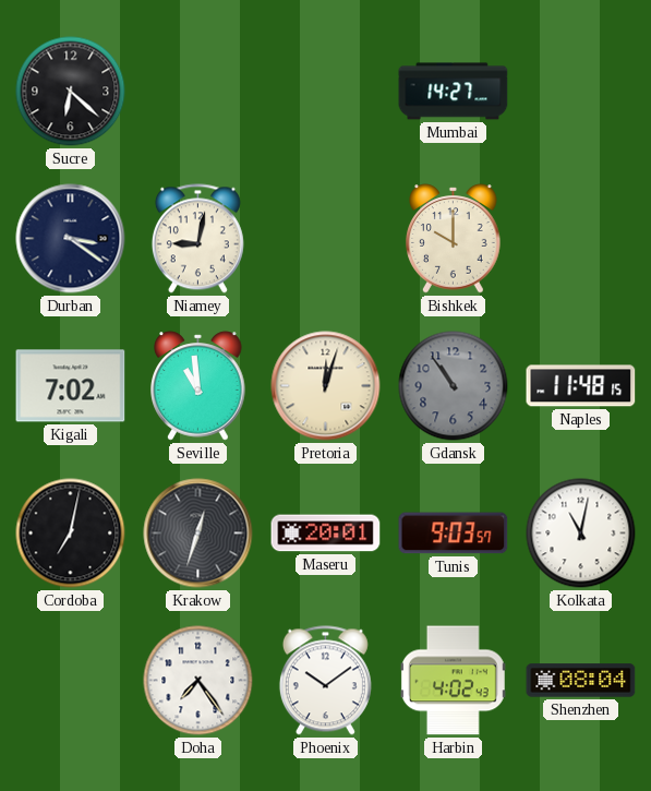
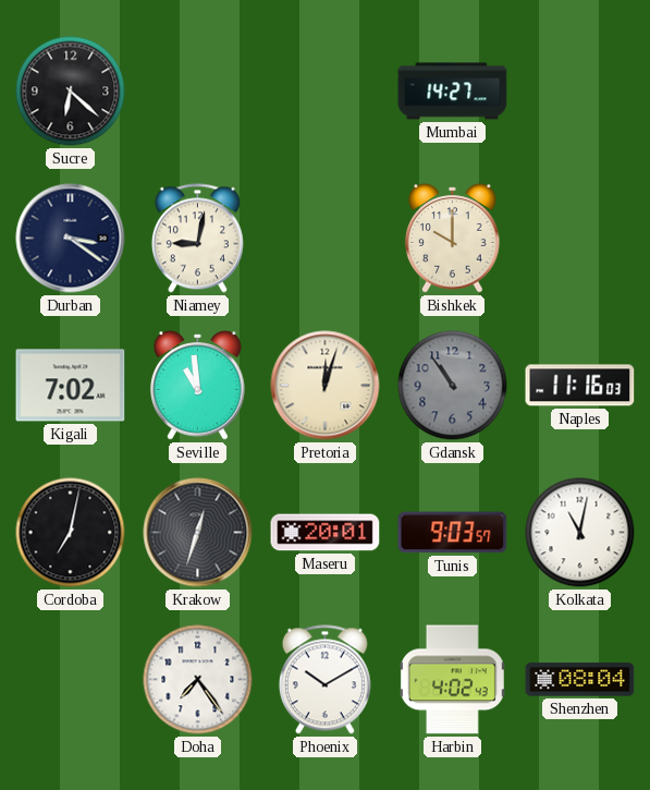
Naples: 11:48 -> 11:16
Phoenix: 10:09 -> 10:10
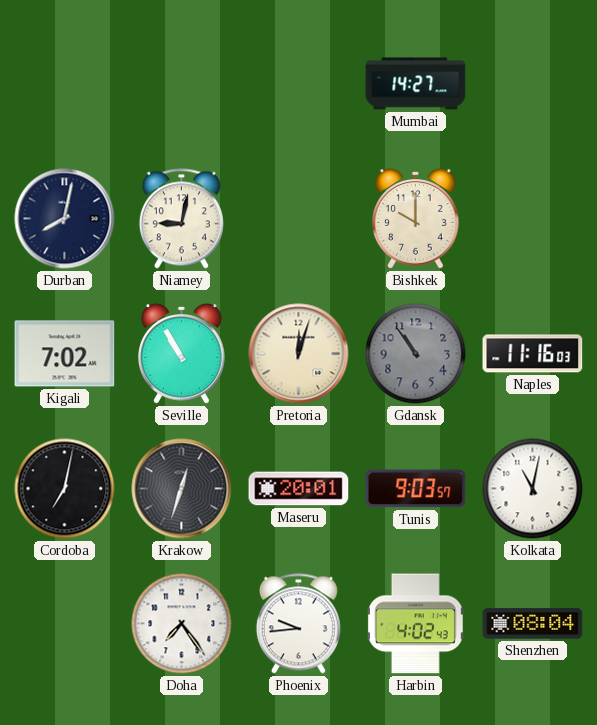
Sucre: 6:22 -> none
Durban: 3:21 -> 8:02
Seville: 10:59 -> 10:55
Phoenix: 10:10 -> 9:44
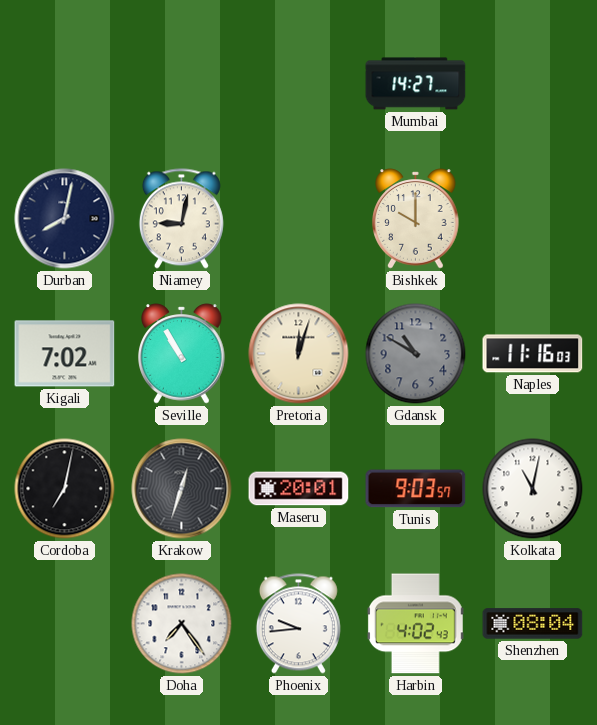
Gdansk: 10:54 -> 10:50
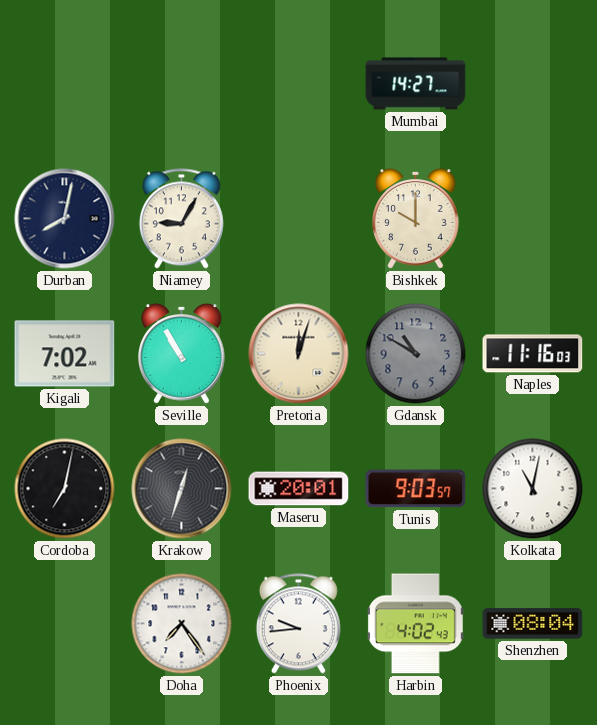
Niamey: 9:02 -> 9:05
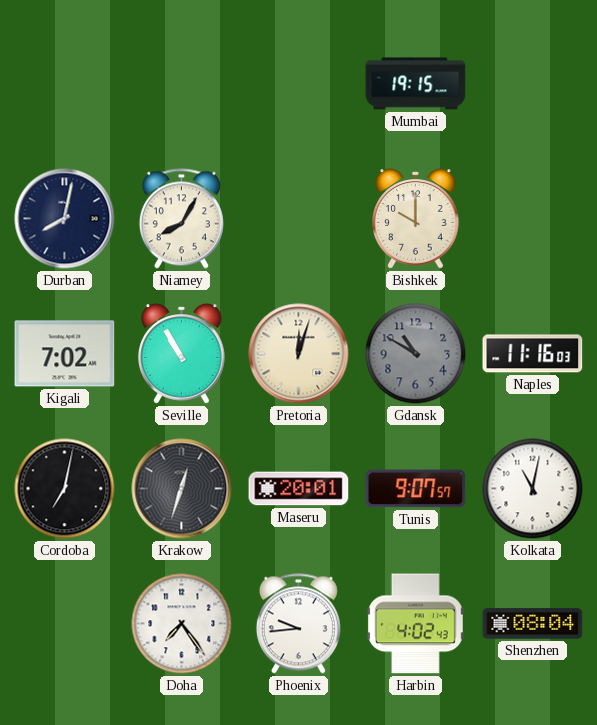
Mumbai: 14:27 -> 19:15
Niamey: 9:05 -> 8:05
Tunis: 9:03 -> 9:07
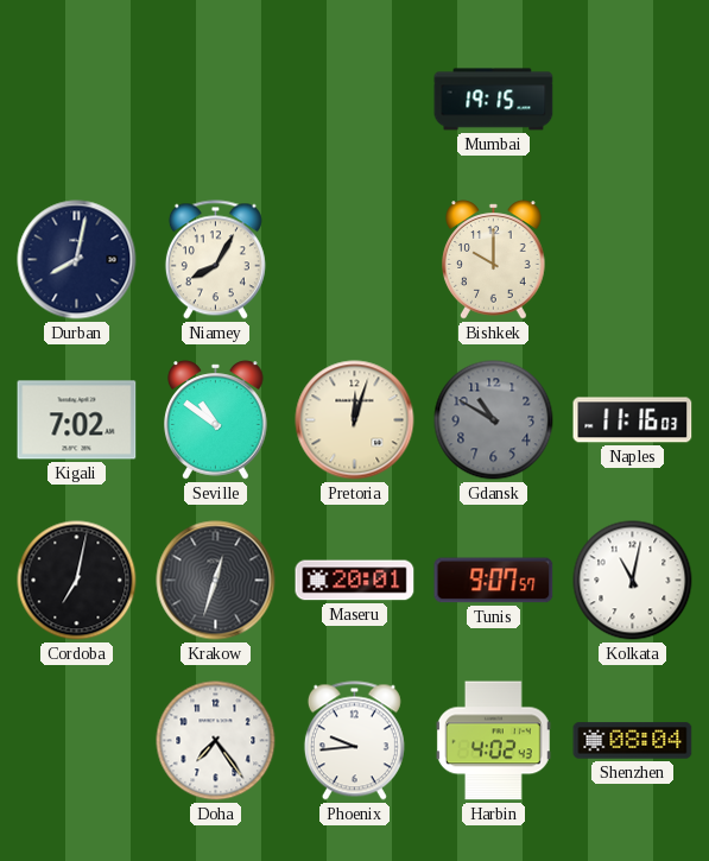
Seville: 10:55 -> 10:51
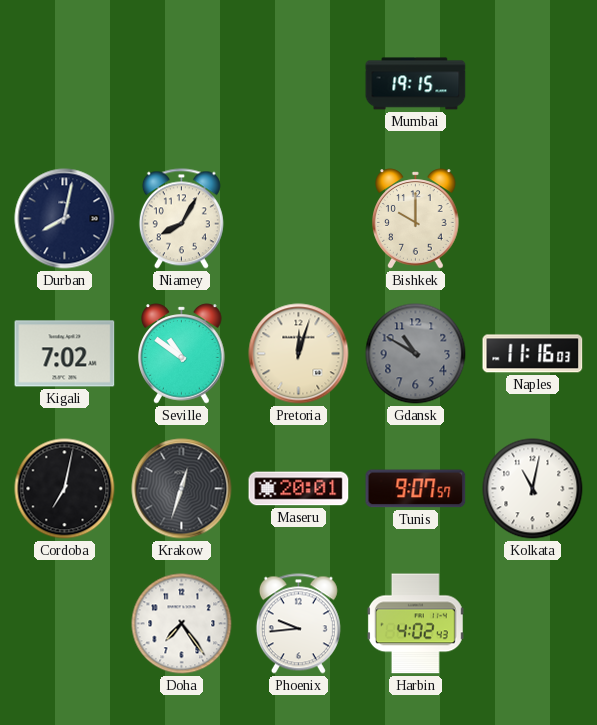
Shenzhen: 08:04 -> none
